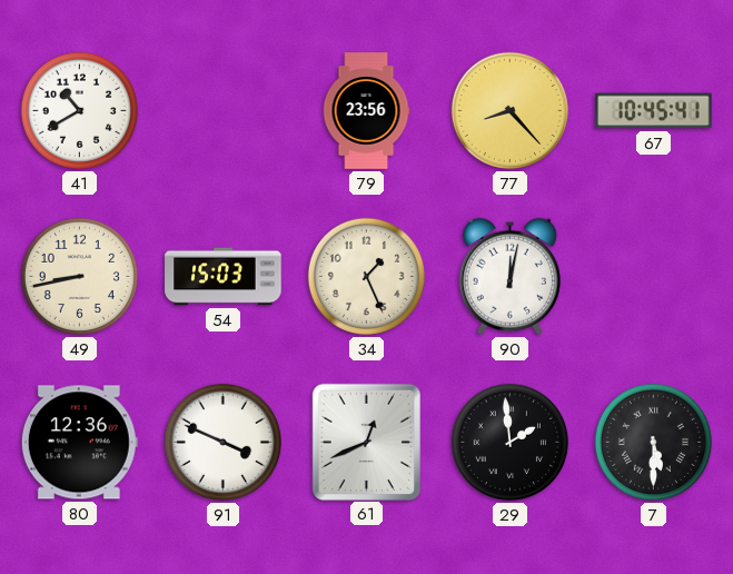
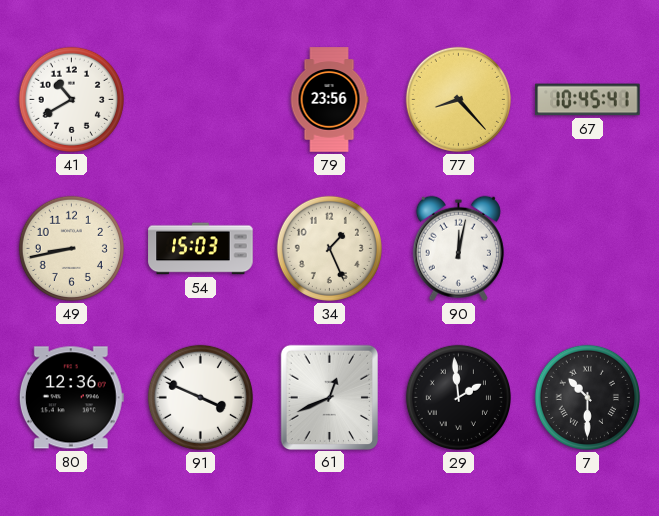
7: 5:30 -> 10:30
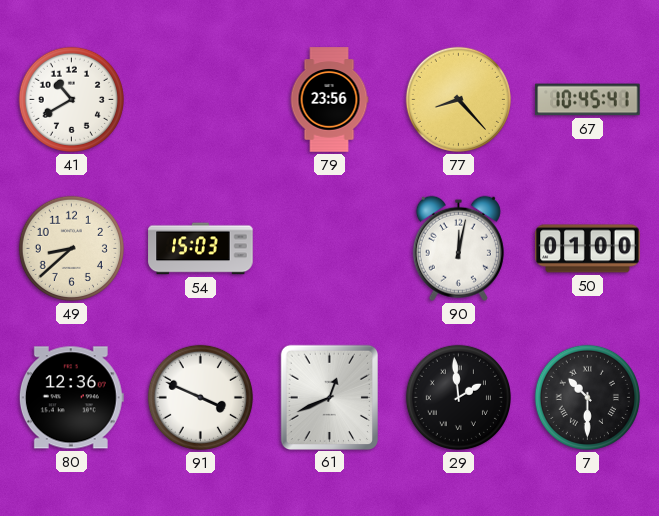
49: 8:43 -> 8:38
34: 1:26 -> none
50: none -> 01:00
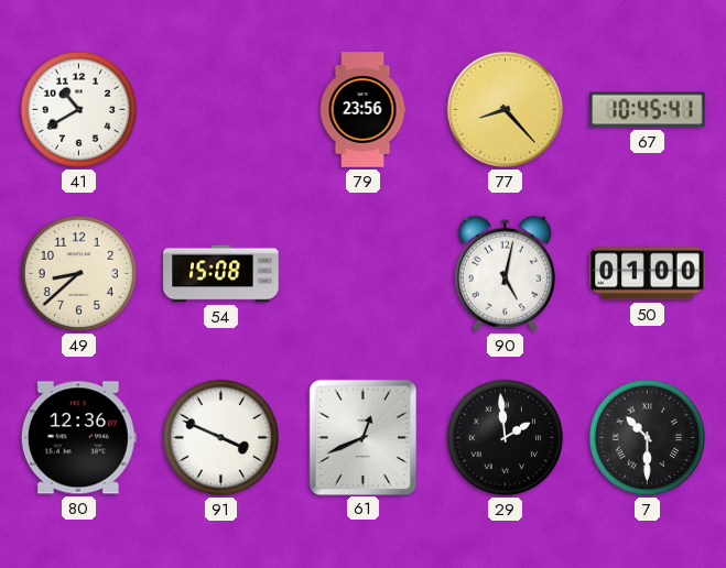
54: 15:03 -> 15:08
90: 12:02 -> 5:02
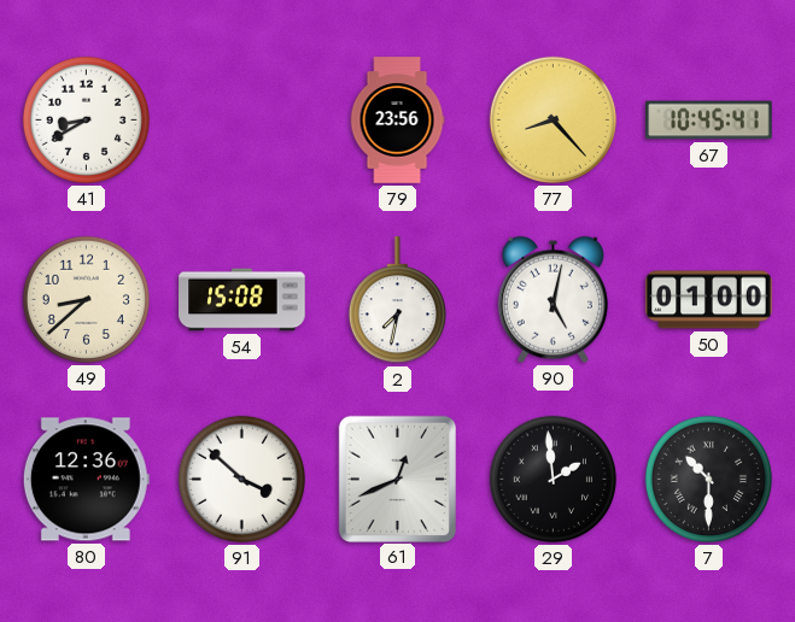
41: 10:40 -> 8:40
2: none -> 7:32
91: 3:49 -> 3:52
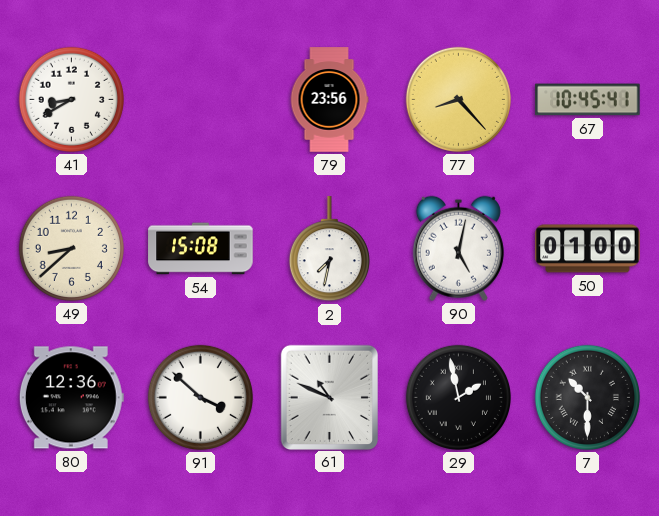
61: 12:41 -> 10:49
29: 1:59 -> 1:58
